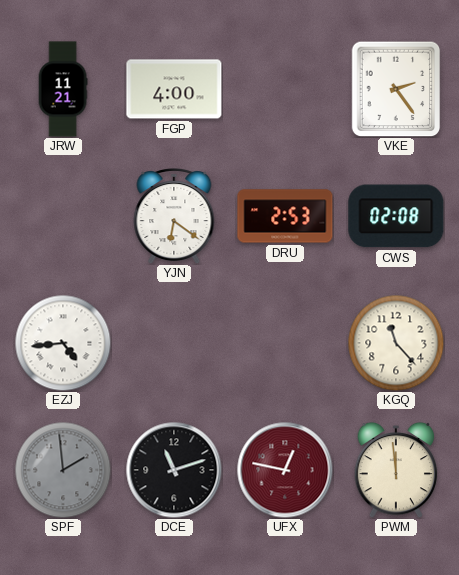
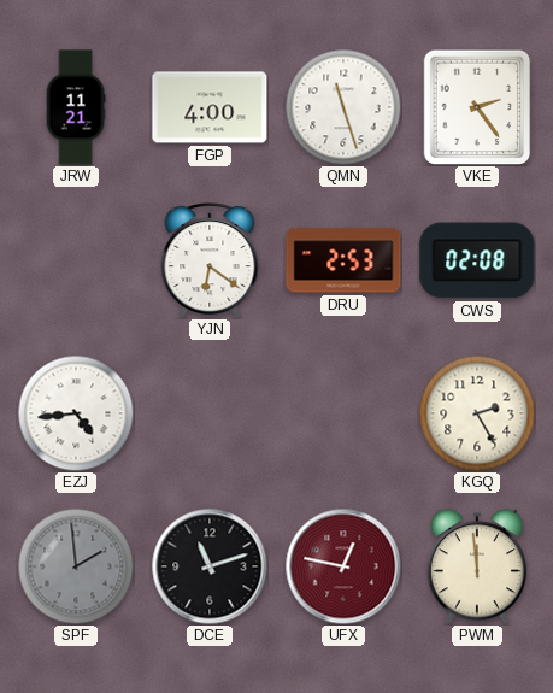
QMN: none -> 11:27
KGQ: 11:23 -> 2:25
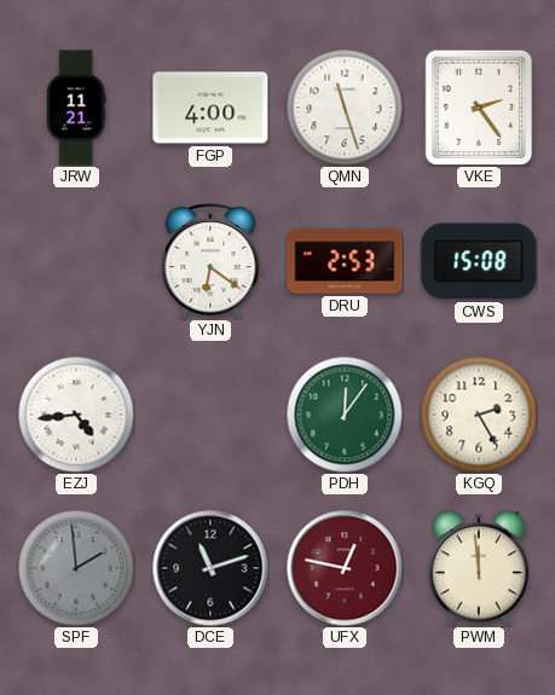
CWS: 02:08 -> 15:08
PDH: none -> 12:06
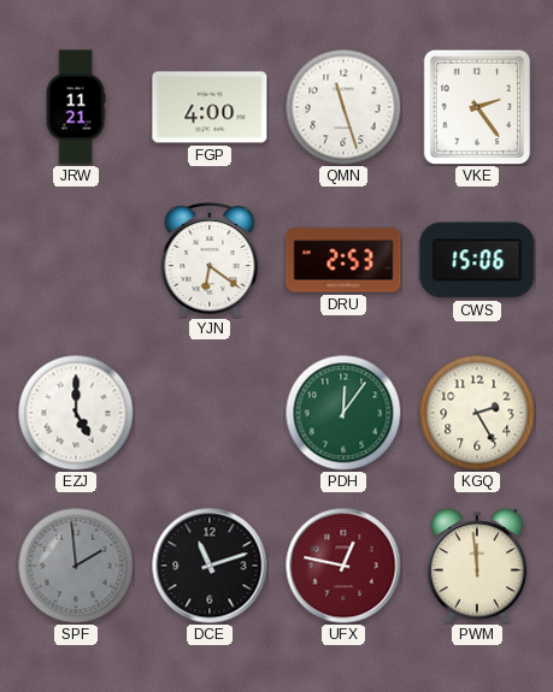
CWS: 15:08 -> 15:06
EZJ: 4:44 -> 5:00
